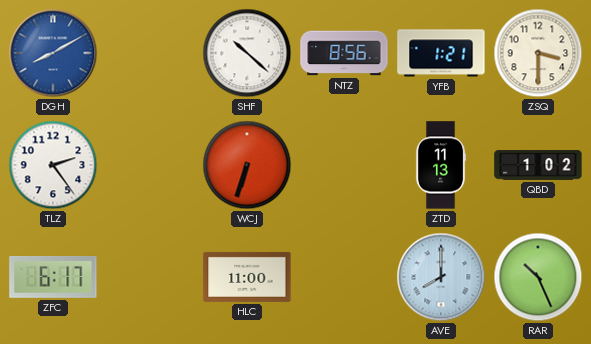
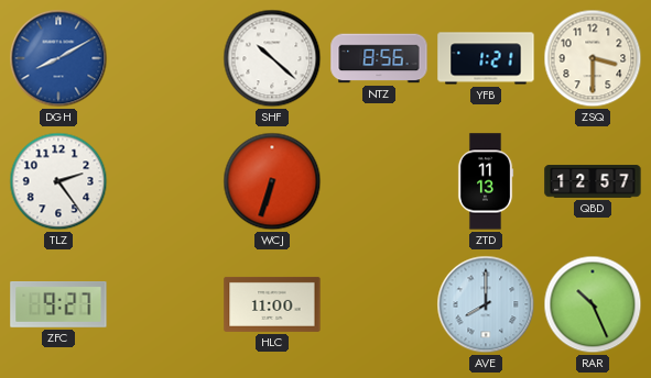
QBD: 1:02 -> 12:57
ZFC: 6:17 -> 9:27
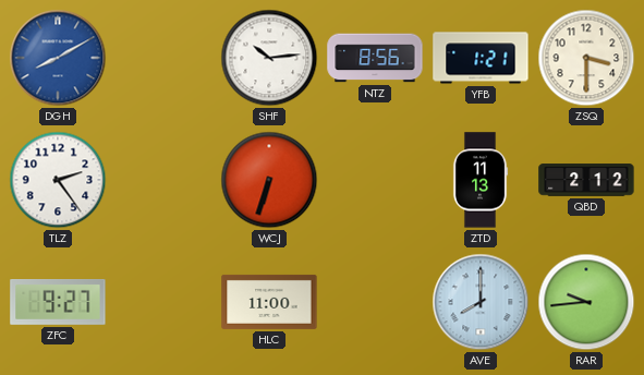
SHF: 10:22 -> 10:14
QBD: 12:57 -> 2:12
RAR: 10:26 -> 9:44
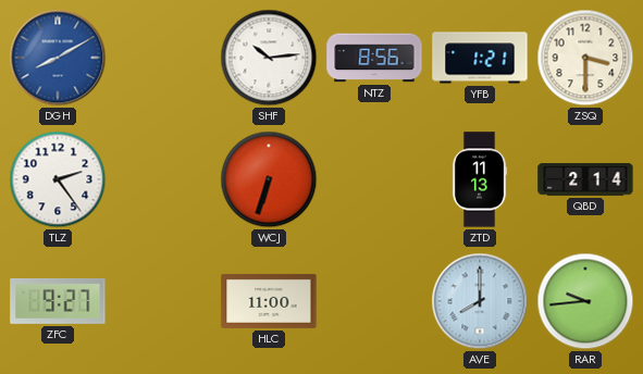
QBD: 2:12 -> 2:14
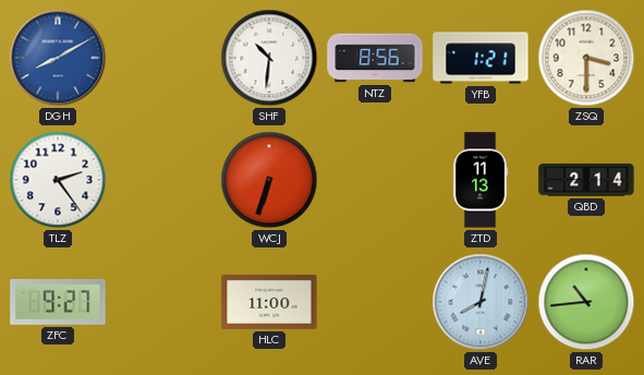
SHF: 10:14 -> 10:31
AVE: 8:00 -> 8:02
RAR: 9:44 -> 10:44
